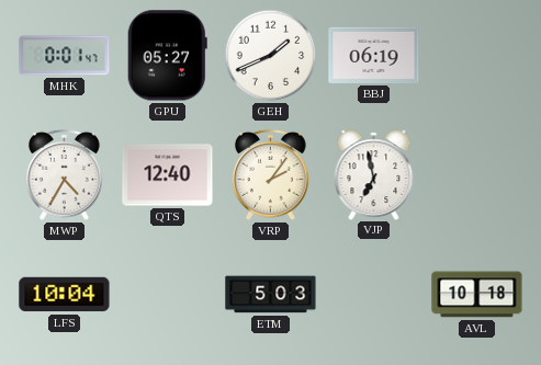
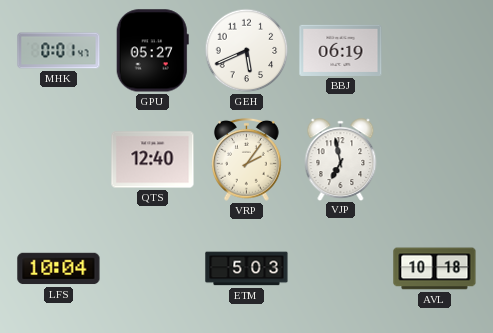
GEH: 1:41 -> 5:41
MWP: 4:35 -> none
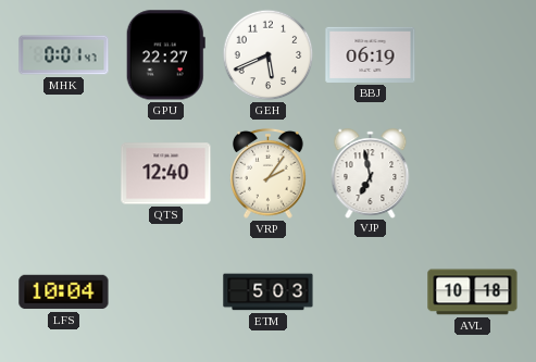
GPU: 05:27 -> 22:27
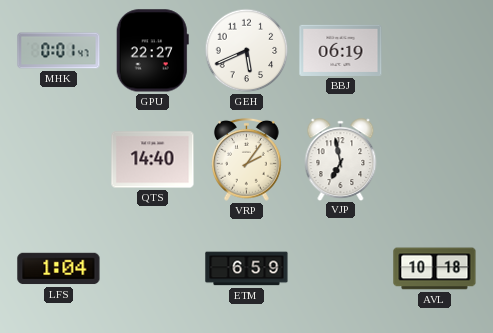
QTS: 12:40 -> 14:40
LFS: 10:04 -> 1:04
ETM: 5:03 -> 6:59
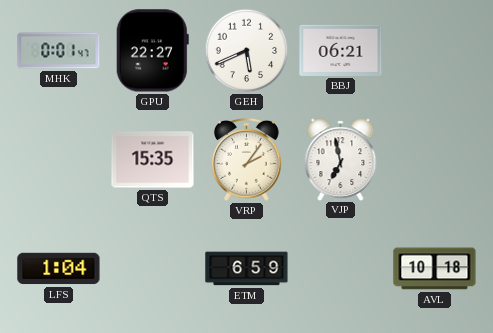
BBJ: 06:19 -> 06:21
QTS: 14:40 -> 15:35
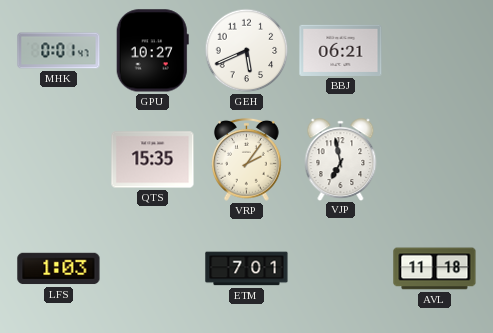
GPU: 22:27 -> 10:27
LFS: 1:04 -> 1:03
ETM: 6:59 -> 7:01
AVL: 10:18 -> 11:18
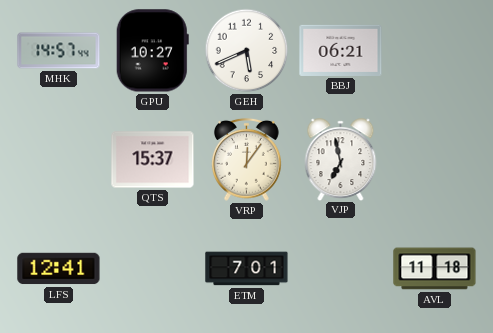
MHK: 0:01 -> 14:57
QTS: 15:35 -> 15:37
VRP: 2:06 -> 12:06
LFS: 1:03 -> 12:41
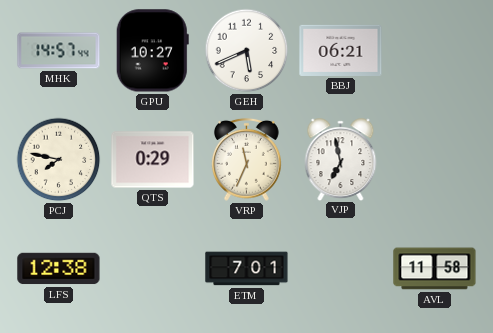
PCJ: none -> 7:47
QTS: 15:37 -> 0:29
VRP: 12:06 -> 11:34
LFS: 12:41 -> 12:38
AVL: 11:18 -> 11:58
